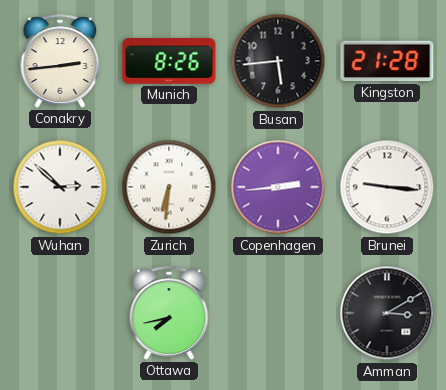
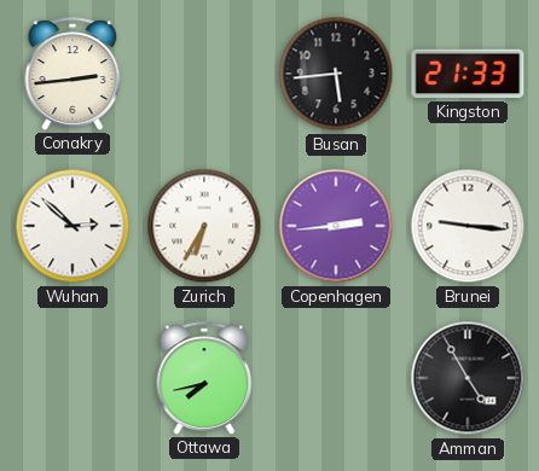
Munich: 8:26 -> none
Kingston: 21:28 -> 21:33
Zurich: 6:31 -> 6:35
Amman: 3:10 -> 4:55
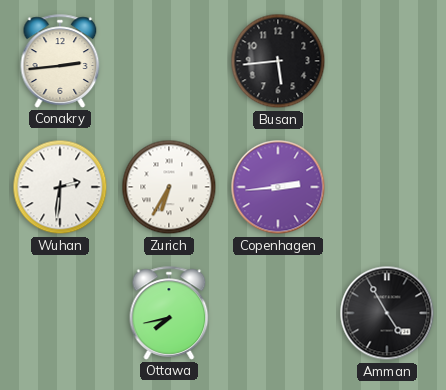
Kingston: 21:33 -> none
Wuhan: 2:52 -> 2:31
Brunei: 9:16 -> none
